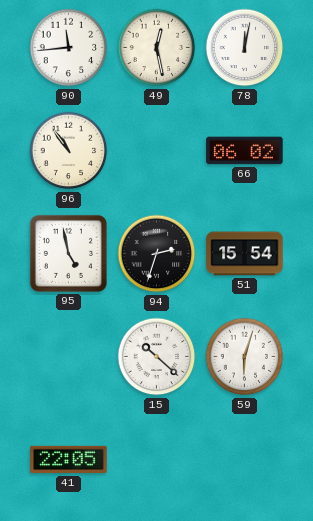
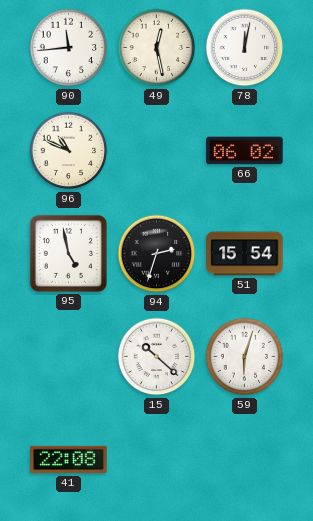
96: 10:54 -> 10:49
41: 22:05 -> 22:08
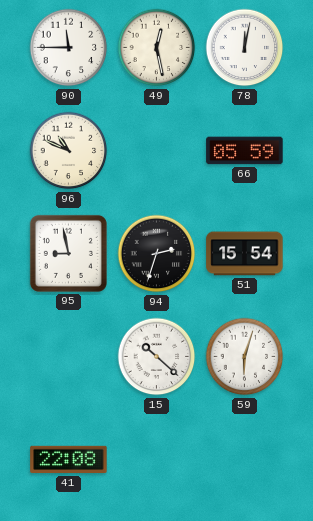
90: 11:44 -> 11:45
66: 06:02 -> 05:59
95: 4:58 -> 8:58
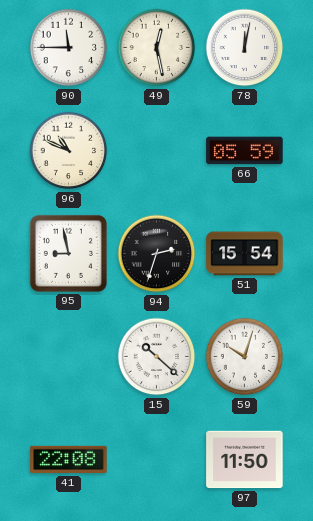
59: 6:03 -> 10:03
97: none -> 11:50
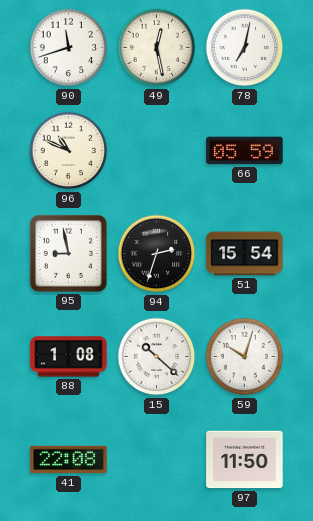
90: 11:45 -> 11:42
78: 12:02 -> 7:02
88: none -> 1:08
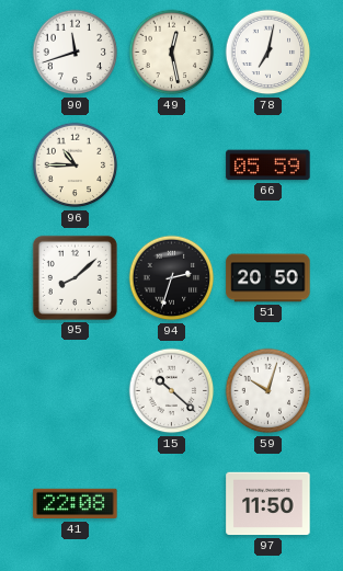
96: 10:49 -> 10:45
95: 8:58 -> 8:08
51: 15:54 -> 20:50
88: 1:08 -> none
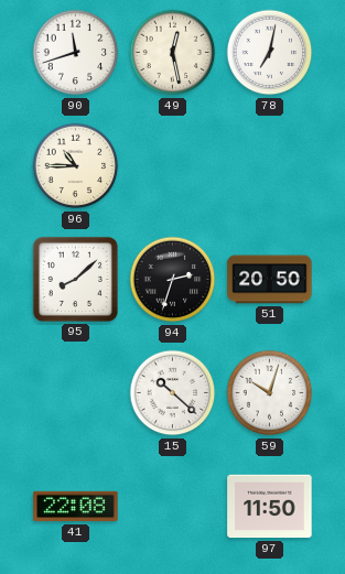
66: 05:59 -> none
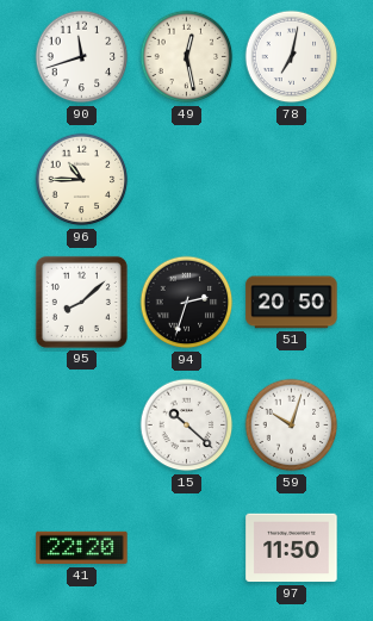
41: 22:08 -> 22:20
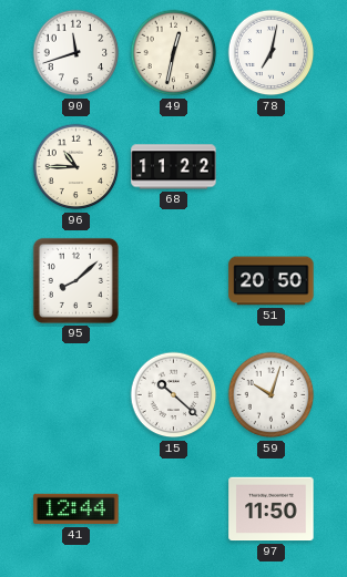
49: 12:28 -> 12:32
68: none -> 11:22
94: 2:33 -> none
41: 22:20 -> 12:44
